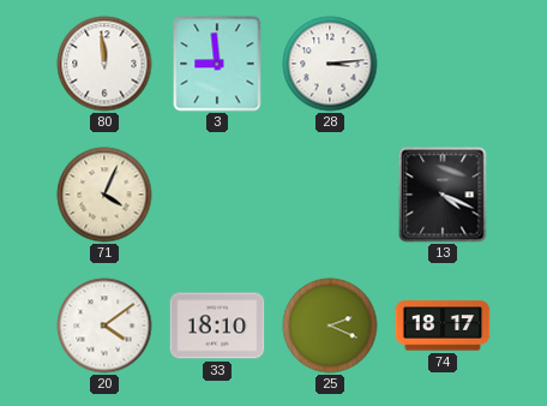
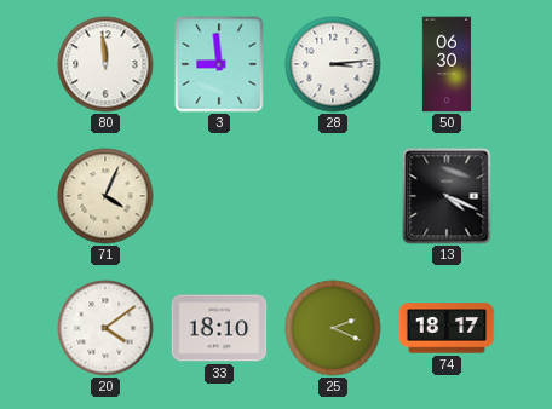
50: none -> 06:30
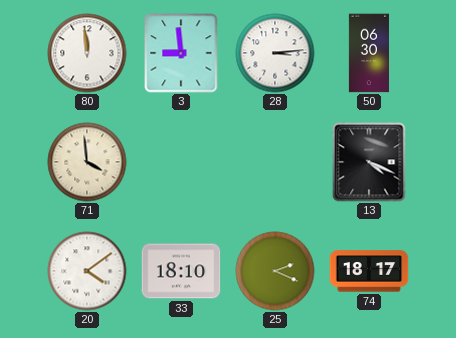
71: 4:04 -> 3:59
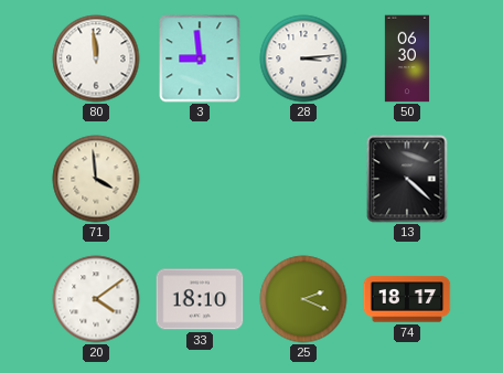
13: 4:19 -> 4:22
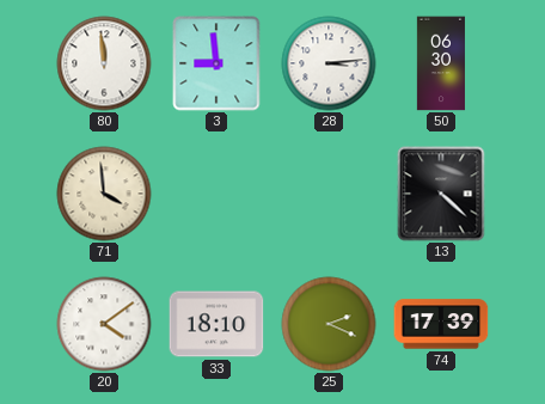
74: 18:17 -> 17:39
